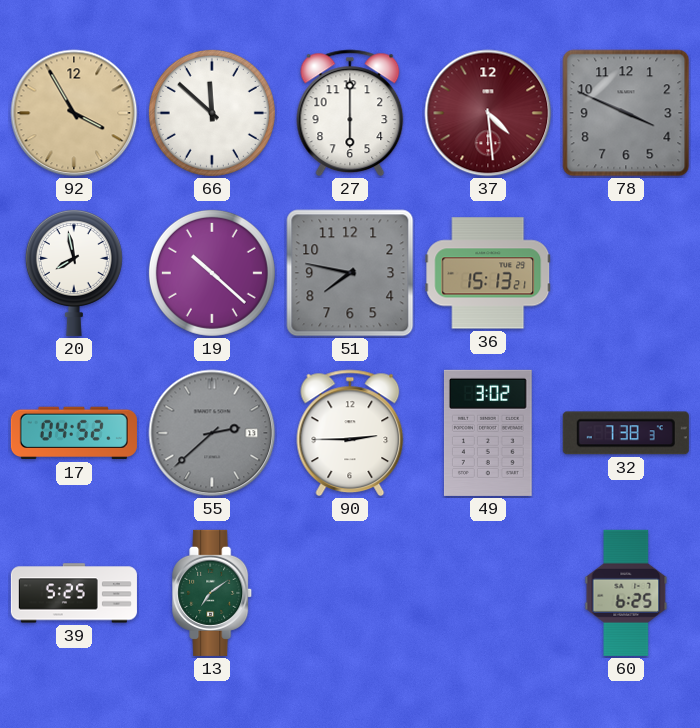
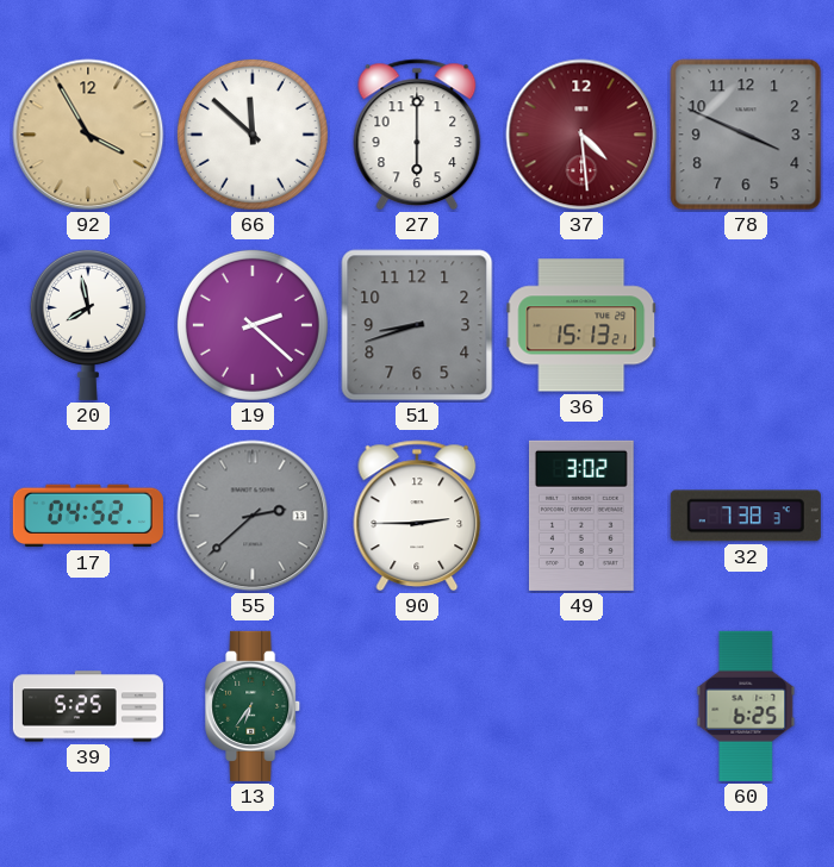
19: 10:22 -> 2:22
51: 7:47 -> 8:42
13: 7:09 -> 6:36
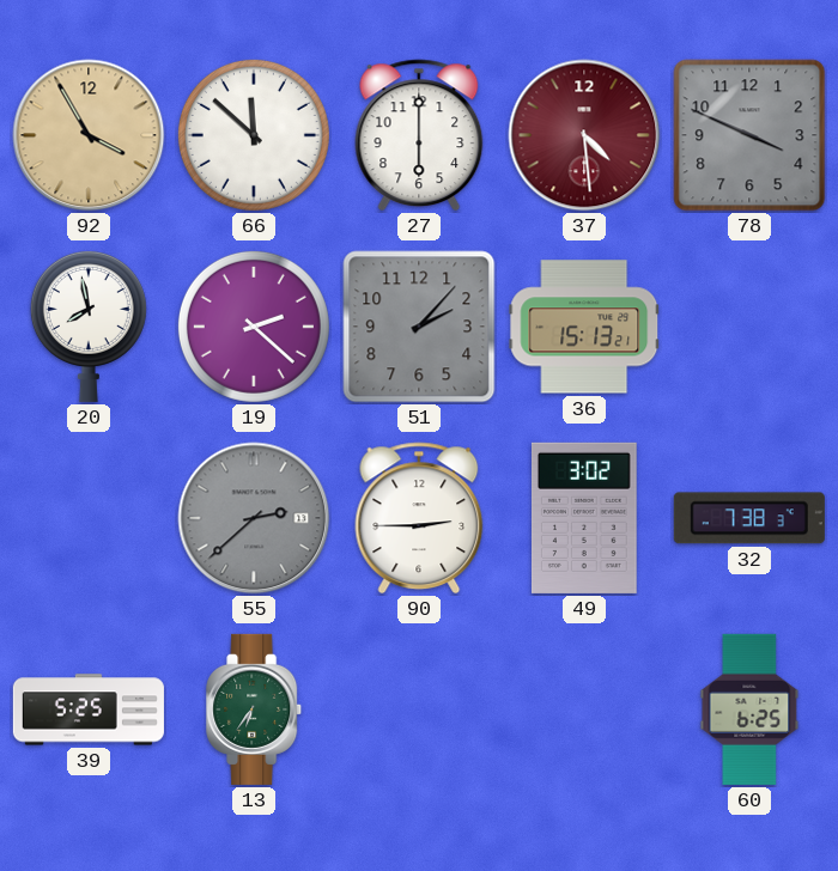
51: 8:42 -> 2:07
17: 04:52 -> none
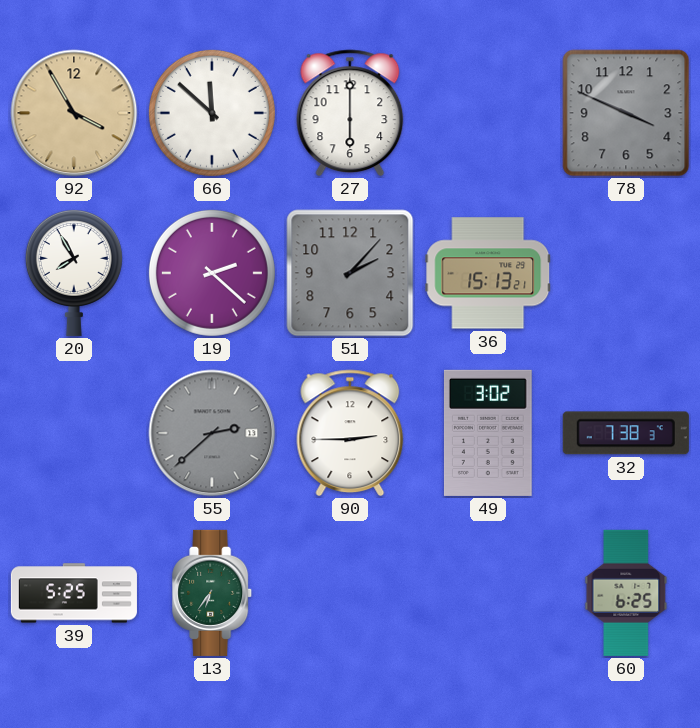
37: 4:29 -> none
20: 7:58 -> 7:55
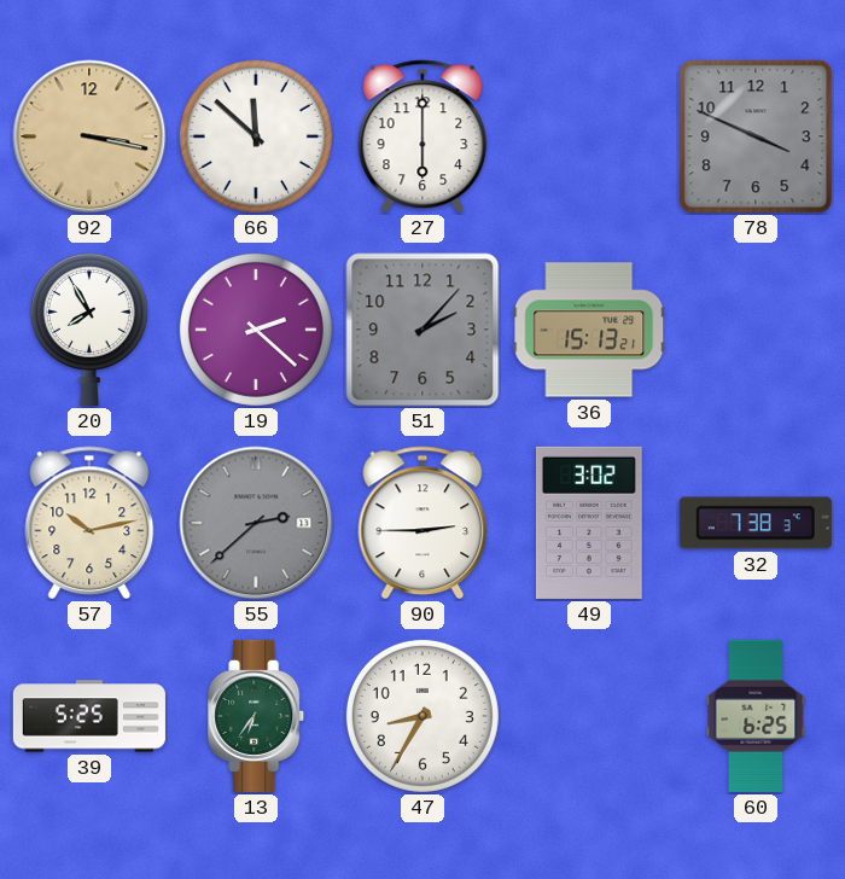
92: 3:55 -> 3:17
57: none -> 10:13
47: none -> 8:35
